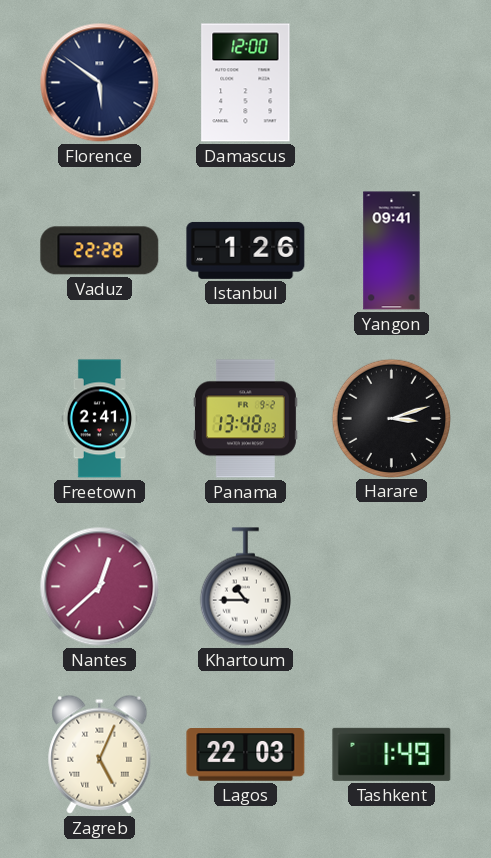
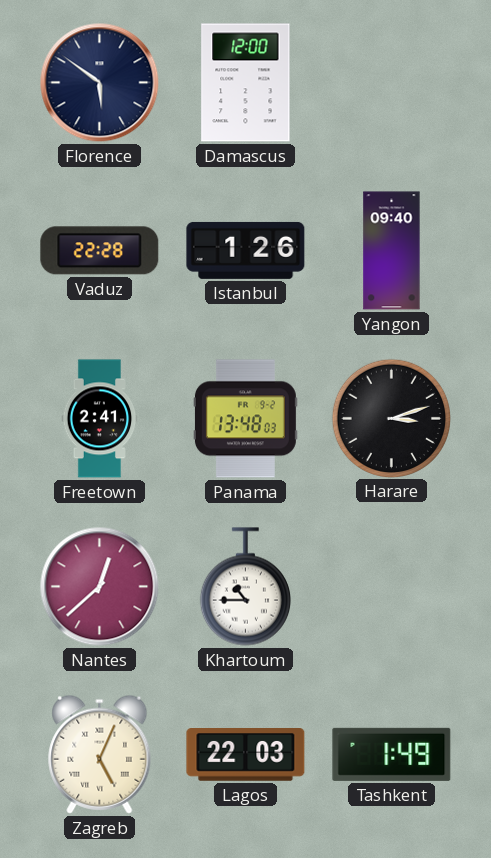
Yangon: 09:41 -> 09:40
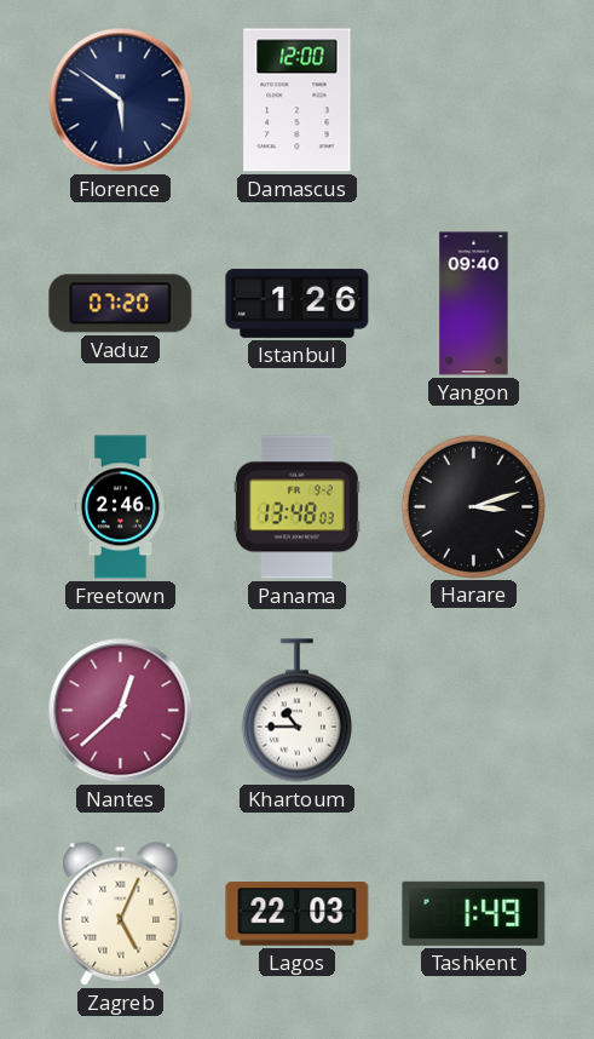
Vaduz: 22:28 -> 07:20
Freetown: 2:41 -> 2:46
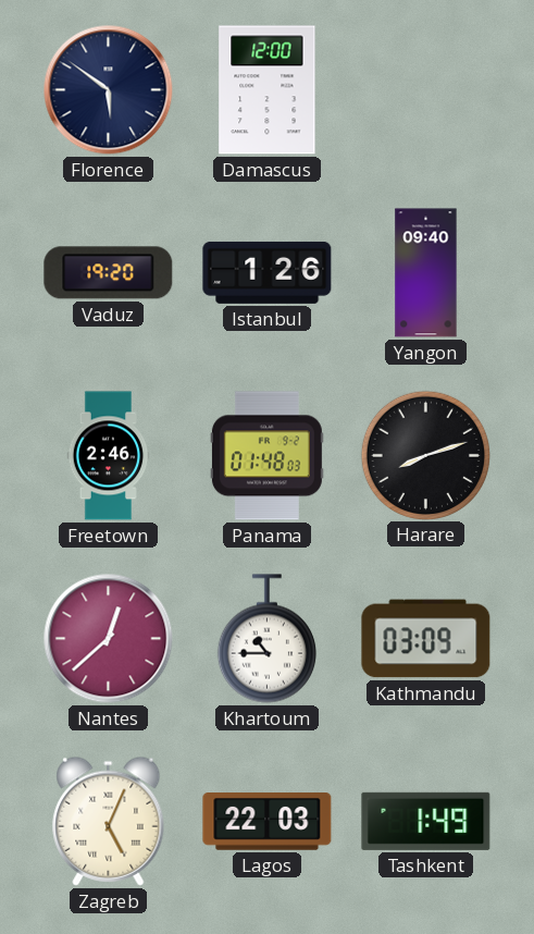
Vaduz: 07:20 -> 19:20
Panama: 13:48 -> 01:48
Harare: 3:12 -> 8:12
Kathmandu: none -> 03:09
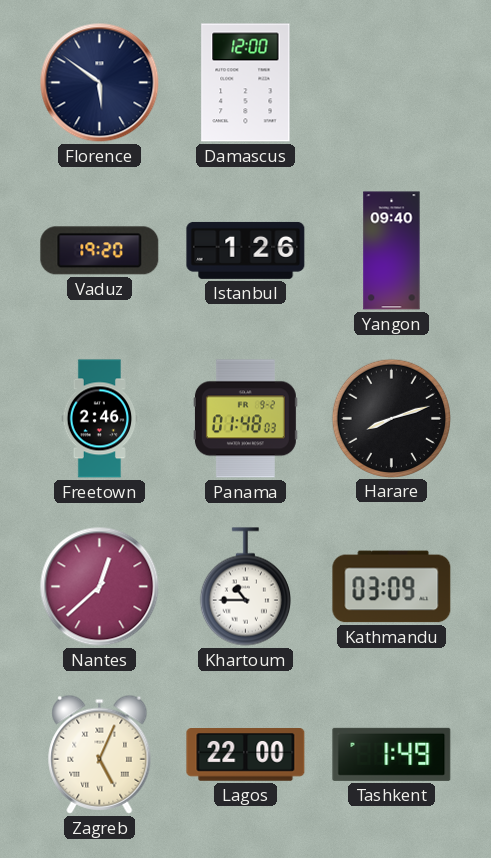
Lagos: 22:03 -> 22:00
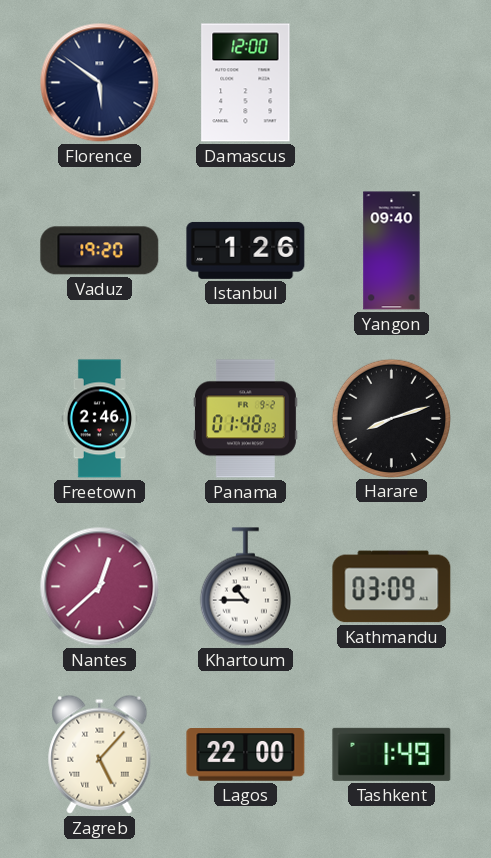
Zagreb: 5:04 -> 5:07
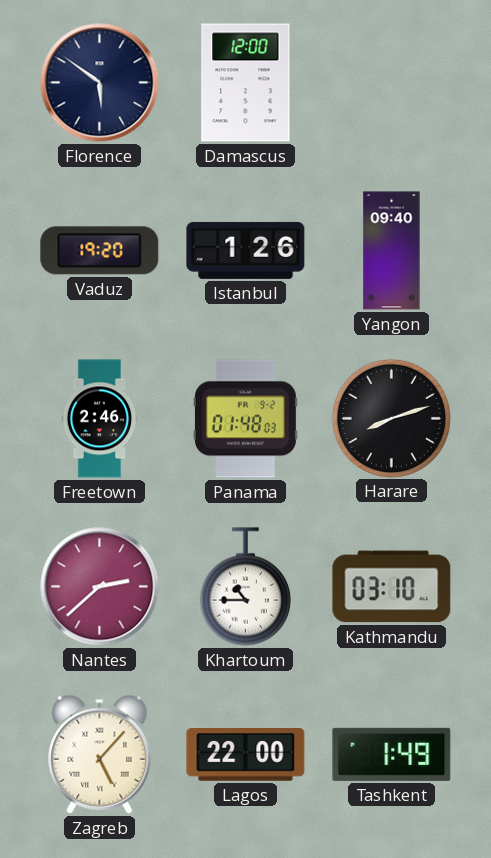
Nantes: 12:38 -> 2:38
Kathmandu: 03:09 -> 03:10
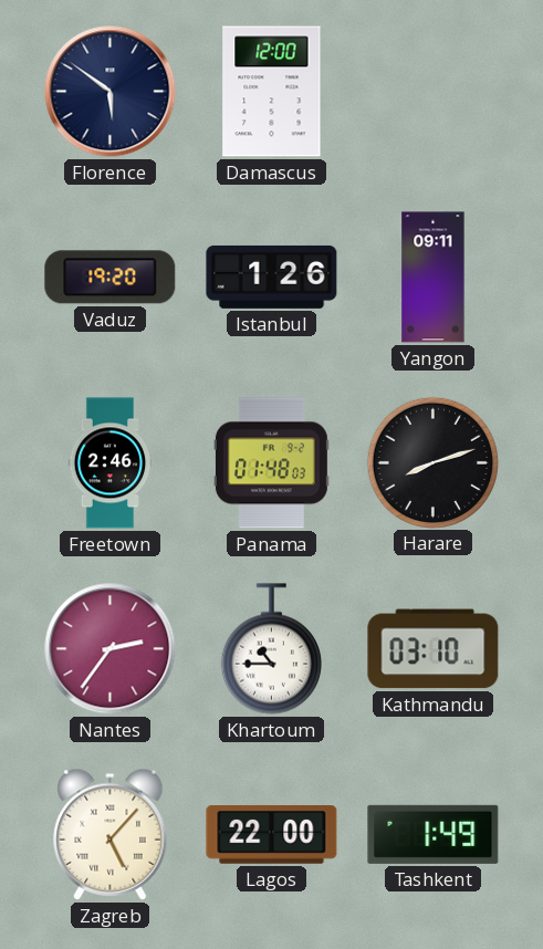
Yangon: 09:40 -> 09:11
Nantes: 2:38 -> 2:36
